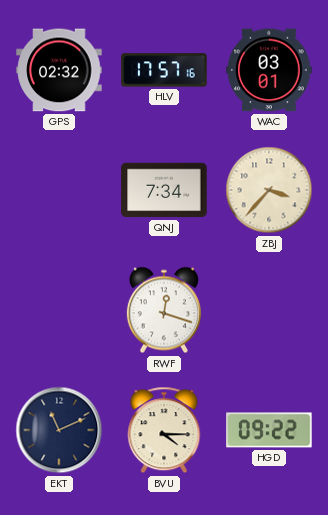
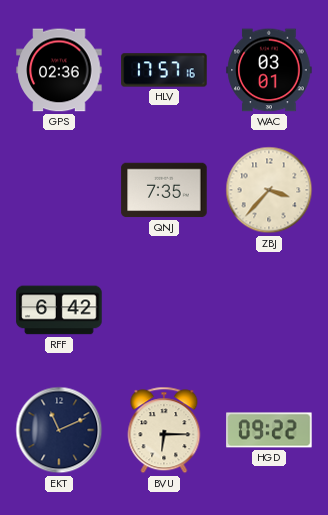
GPS: 02:32 -> 02:36
QNJ: 7:34 -> 7:35
RFF: none -> 6:42
RWF: 12:18 -> none
BVU: 4:15 -> 6:15
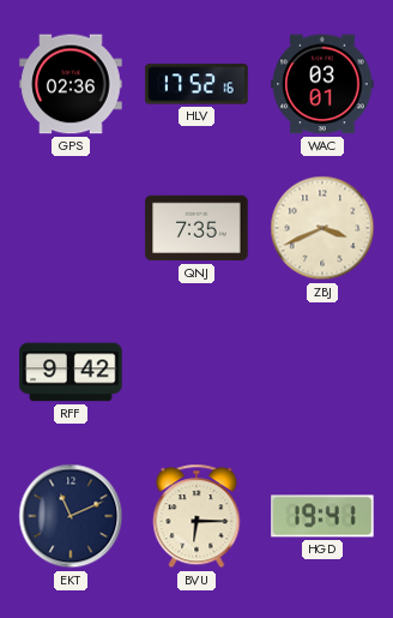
HLV: 17:57 -> 17:52
ZBJ: 3:37 -> 3:41
RFF: 6:42 -> 9:42
HGD: 09:22 -> 19:41
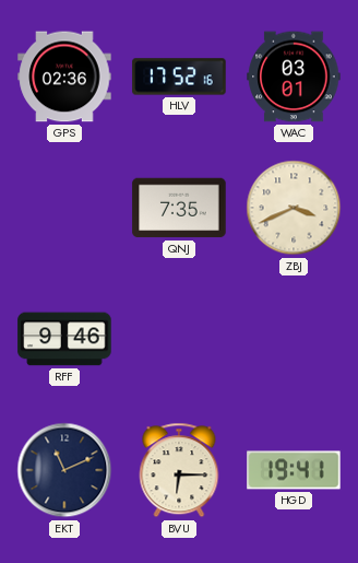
RFF: 9:42 -> 9:46
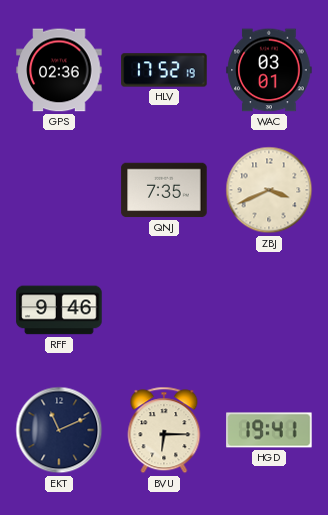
HLV: 17:52:16 -> 17:52:19
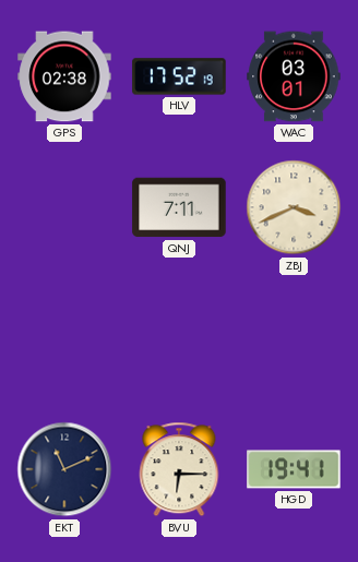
GPS: 02:36 -> 02:38
QNJ: 7:35 -> 7:11
RFF: 9:46 -> none
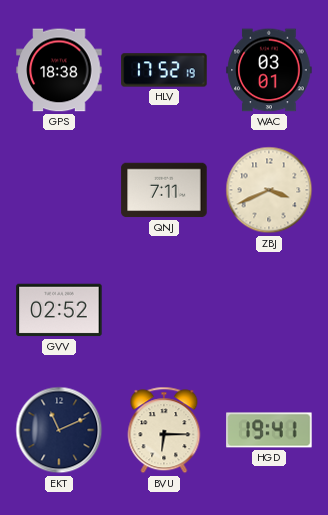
GPS: 02:38 -> 18:38
GVV: none -> 02:52
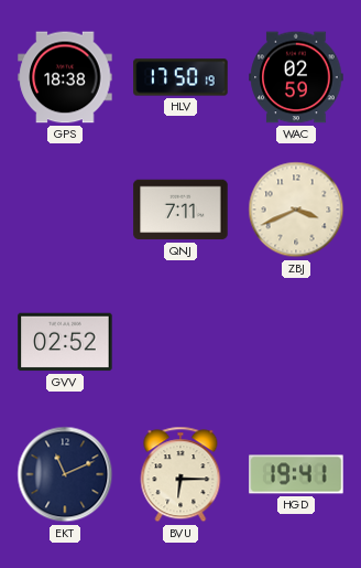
HLV: 17:52 -> 17:50
WAC: 03:01 -> 02:59
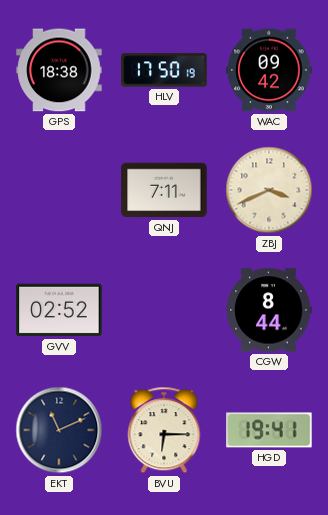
WAC: 02:59 -> 09:42
CGW: none -> 8:44
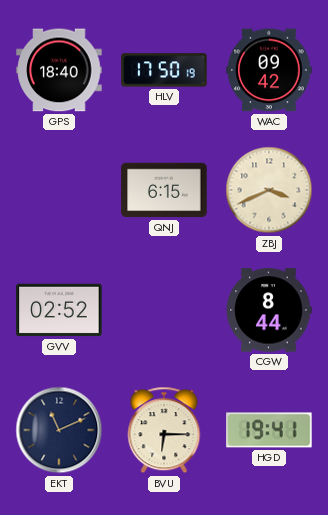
GPS: 18:38 -> 18:40
QNJ: 7:11 -> 6:15
